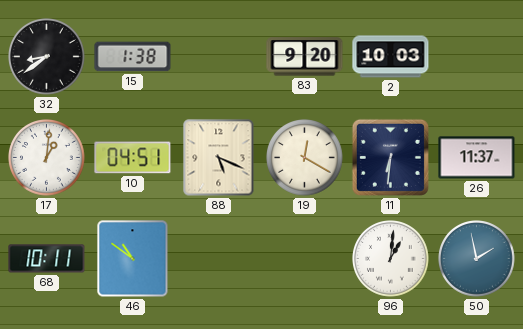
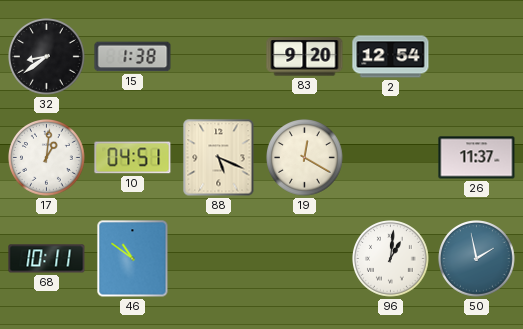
2: 10:03 -> 12:54
11: 6:31 -> none
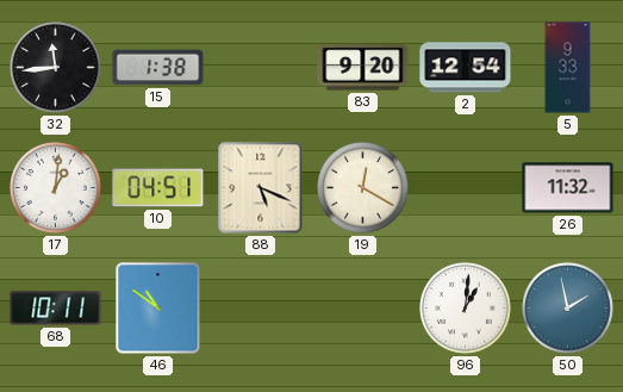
32: 8:39 -> 11:44
5: none -> 9:33
26: 11:37 -> 11:32
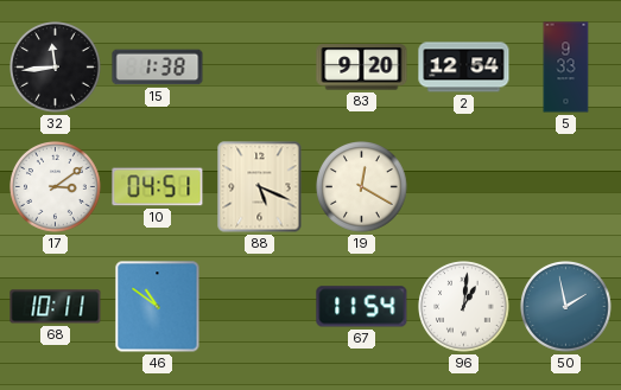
17: 1:01 -> 3:09
26: 11:32 -> none
67: none -> 11:54
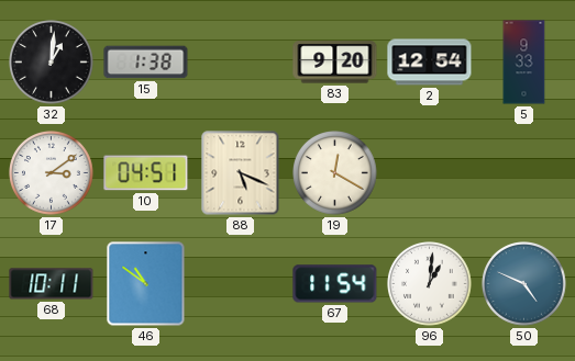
32: 11:44 -> 1:01
50: 1:58 -> 4:49
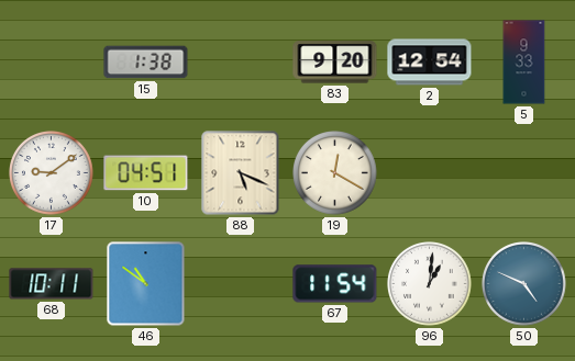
32: 1:01 -> none
17: 3:09 -> 9:09
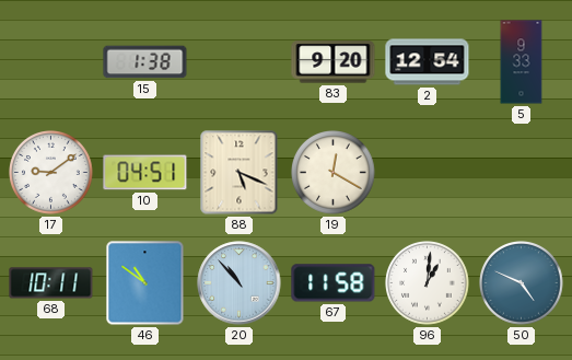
20: none -> 10:53
67: 11:54 -> 11:58
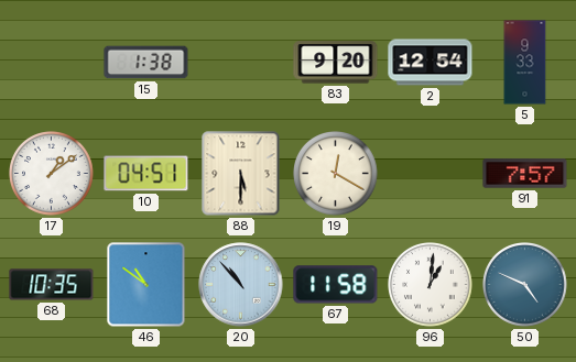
17: 9:09 -> 1:09
88: 5:19 -> 5:30
91: none -> 7:57
68: 10:11 -> 10:35
